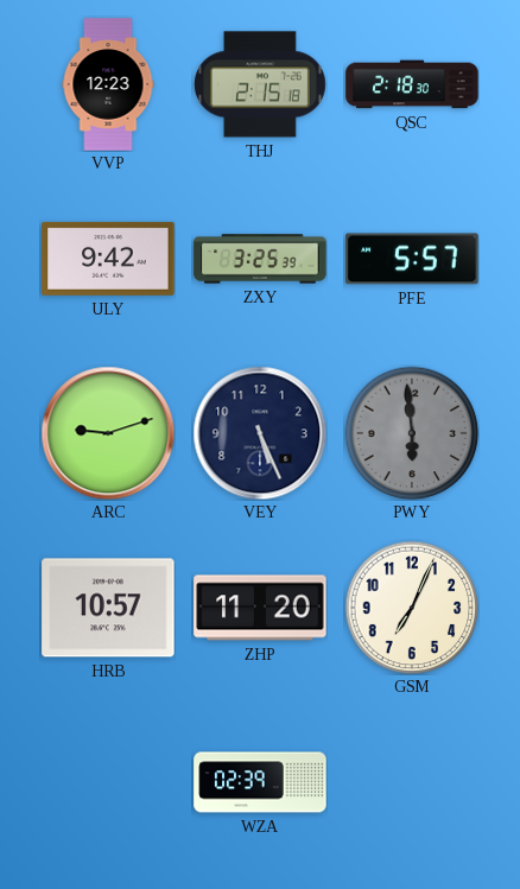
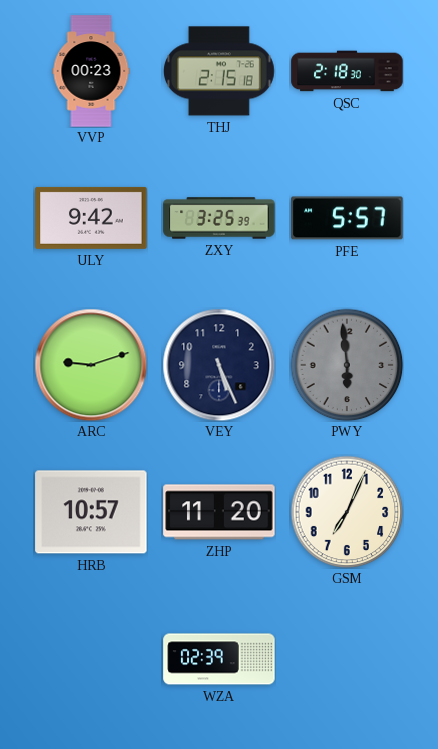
VVP: 12:23 -> 00:23
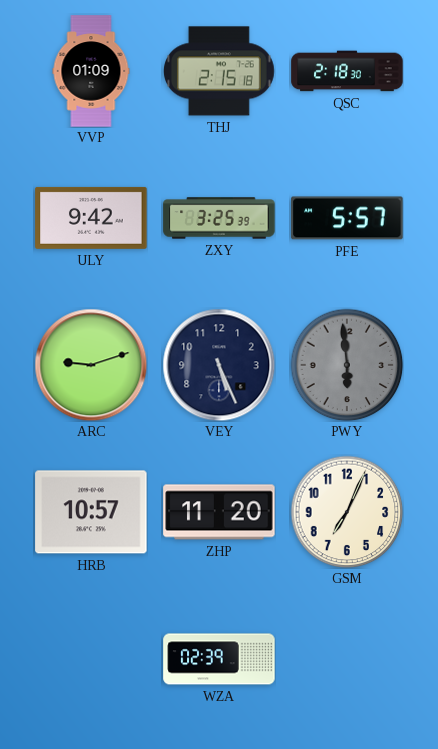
VVP: 00:23 -> 01:09
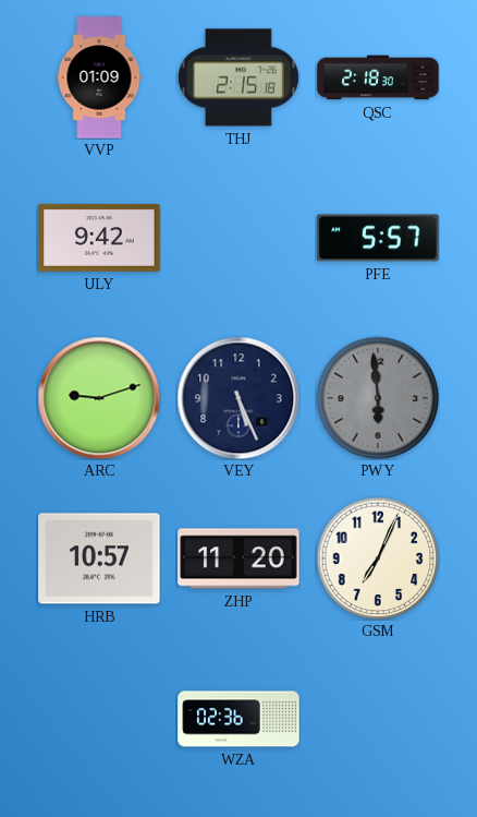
ZXY: 3:25 -> none
WZA: 02:39 -> 02:36
